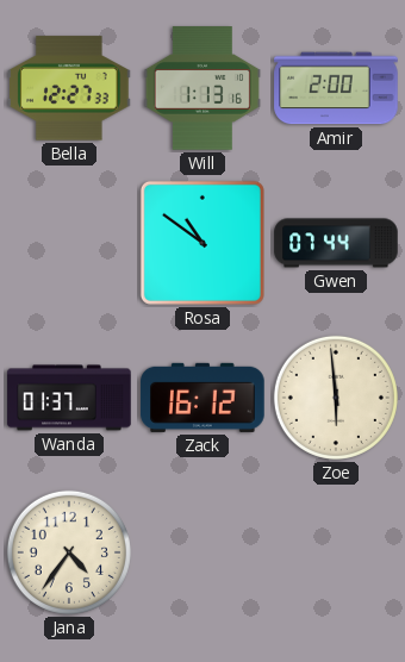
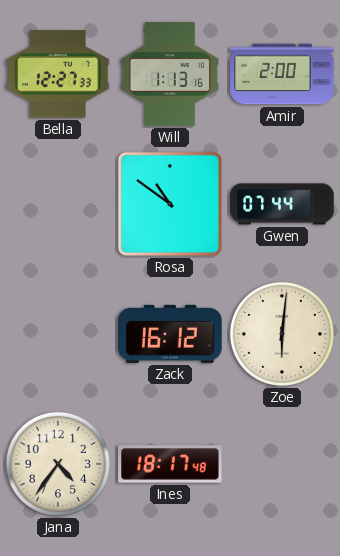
Wanda: 01:37 -> none
Zoe: 5:59 -> 6:01
Ines: none -> 18:17
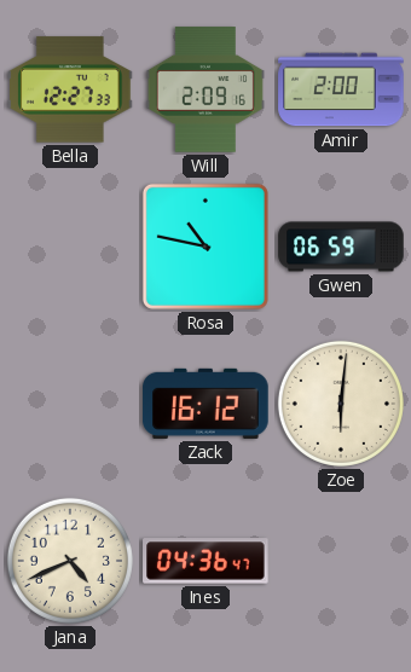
Will: 1:13 -> 2:09
Rosa: 10:51 -> 10:47
Gwen: 07:44 -> 06:59
Jana: 4:36 -> 4:41
Ines: 18:17 -> 04:36
